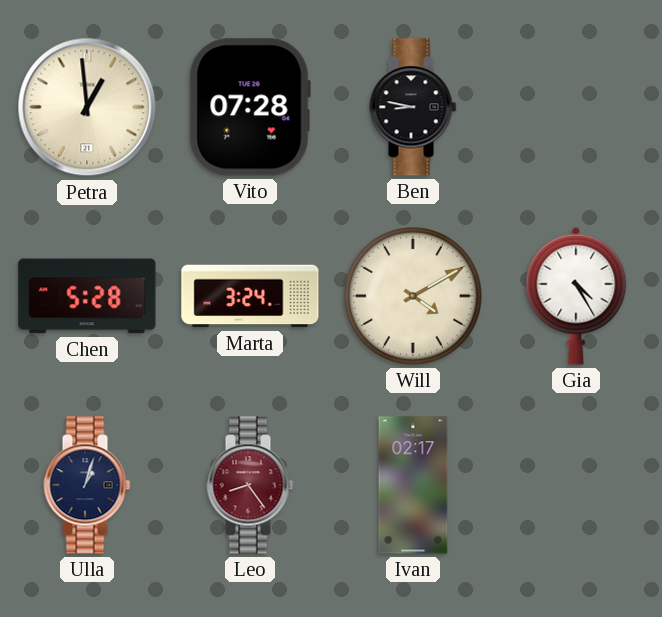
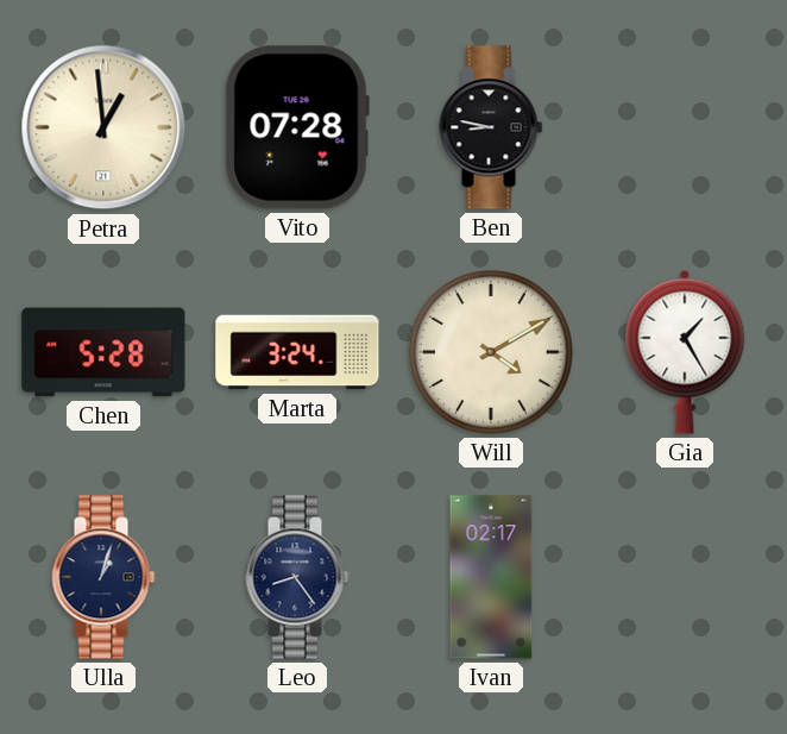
Gia: 4:25 -> 1:25
Leo dial: burgundy -> navy
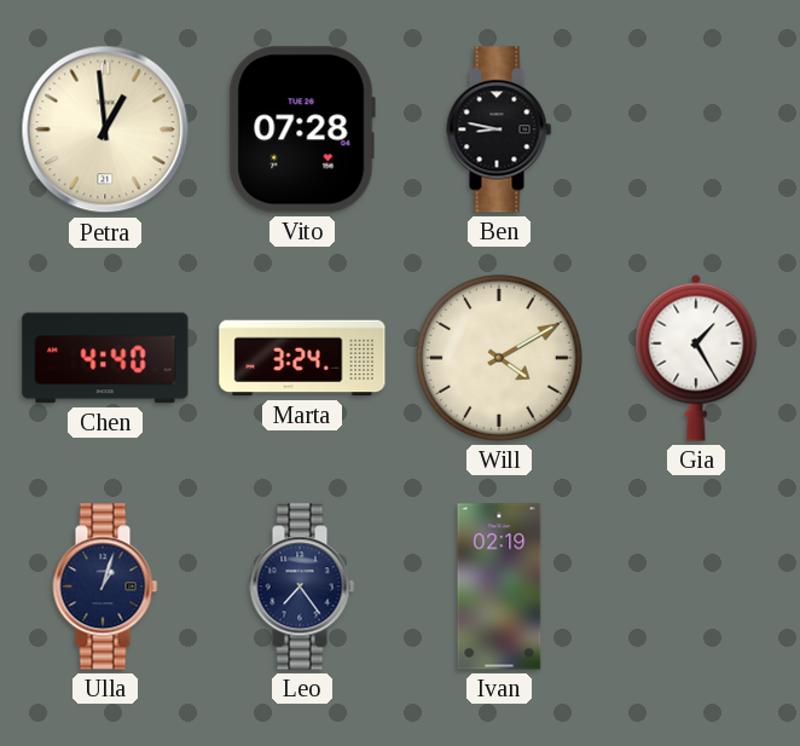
Chen: 5:28 -> 4:40
Leo: 8:24 -> 7:24
Ivan: 02:17 -> 02:19
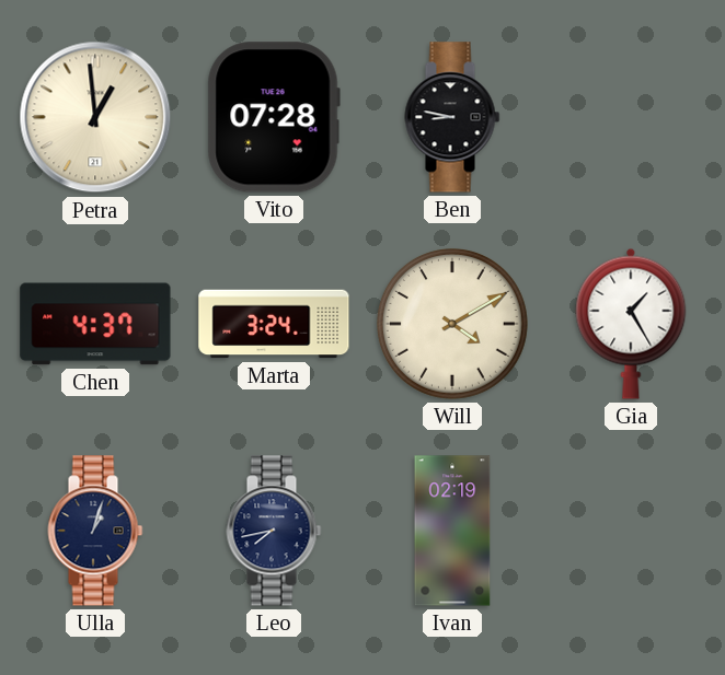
Chen: 4:40 -> 4:37
Leo: 7:24 -> 7:43
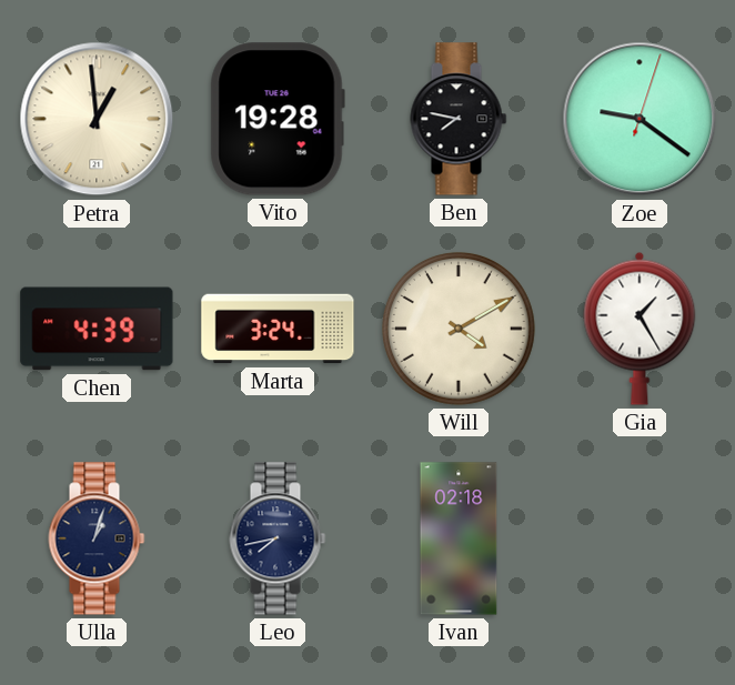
Vito: 07:28 -> 19:28
Ben: 8:47 -> 7:47
Zoe: none -> 9:21
Chen: 4:37 -> 4:39
Ivan: 02:19 -> 02:18
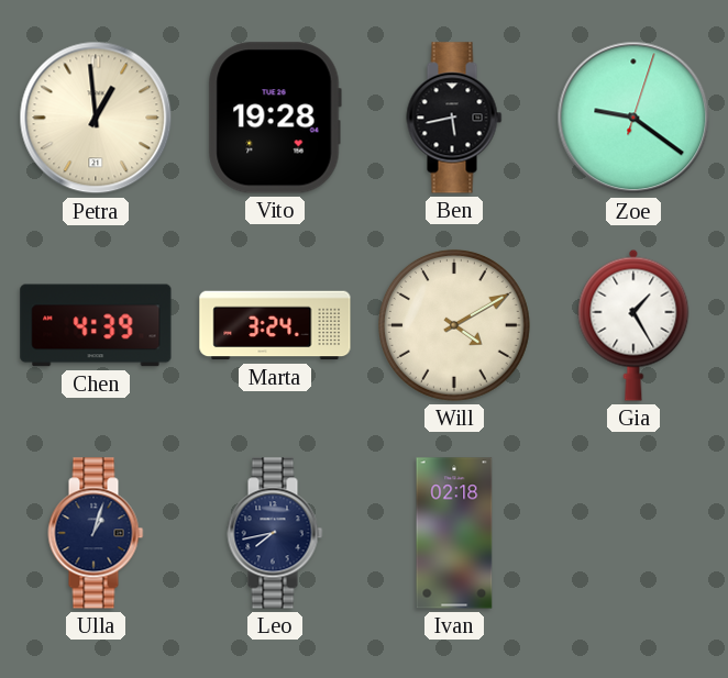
Ben: 7:47 -> 5:43
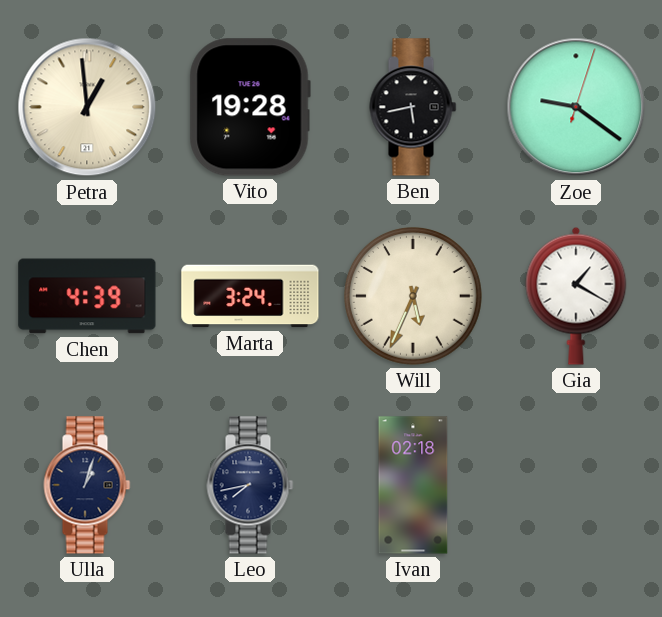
Will: 4:10 -> 5:34
Gia: 1:25 -> 1:20
